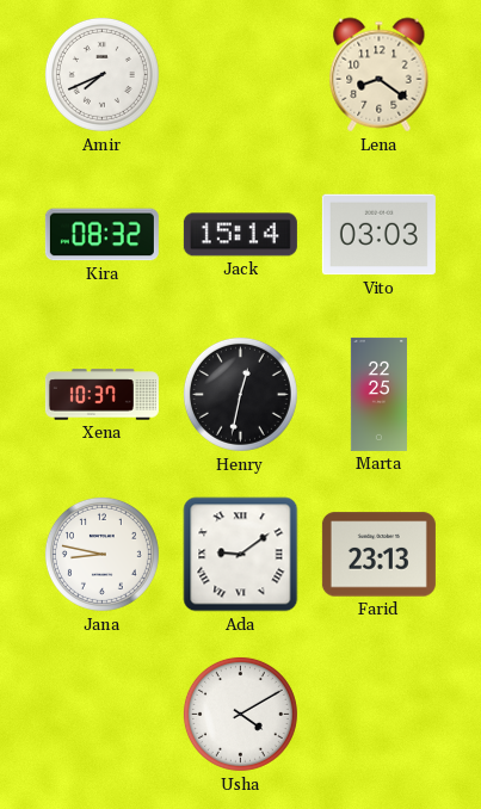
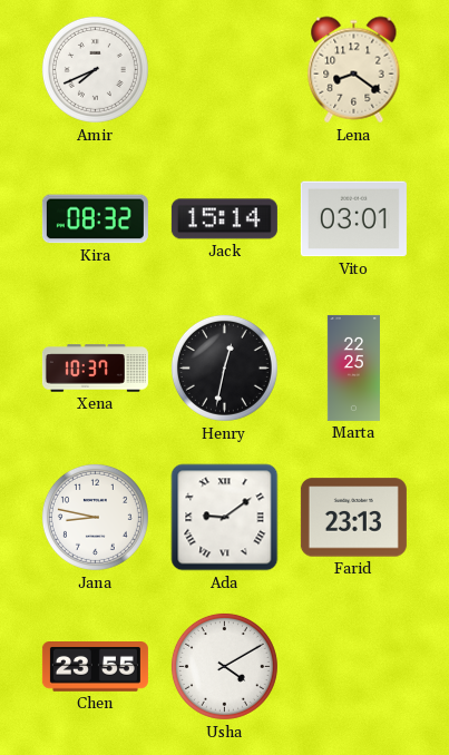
Vito: 03:03 -> 03:01
Chen: none -> 23:55
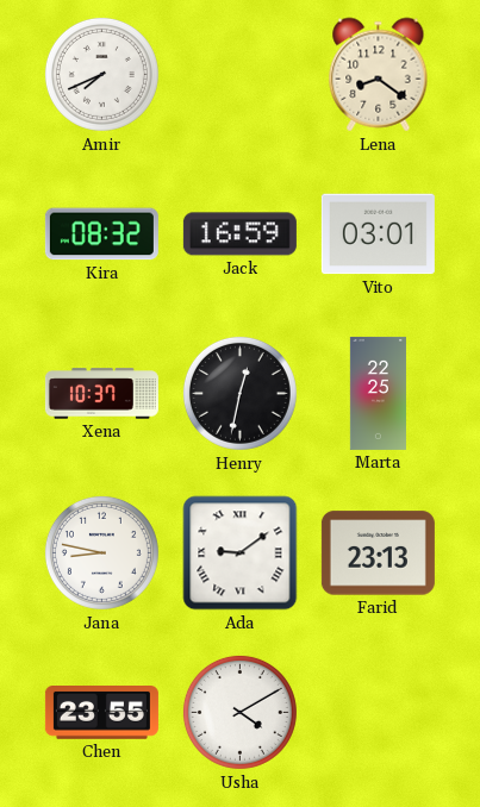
Jack: 15:14 -> 16:59
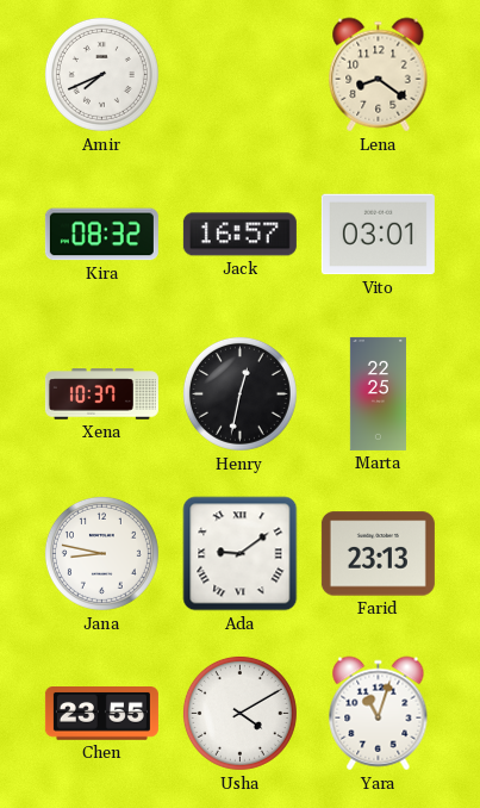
Jack: 16:59 -> 16:57
Yara: none -> 11:03
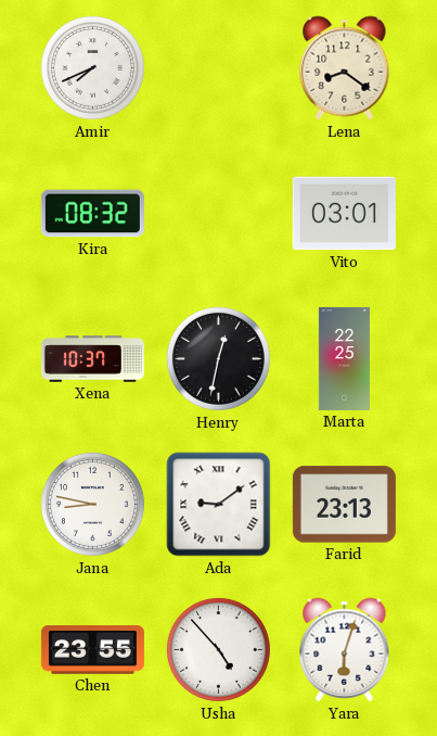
Jack: 16:57 -> none
Usha: 4:10 -> 4:53
Yara: 11:03 -> 6:03
